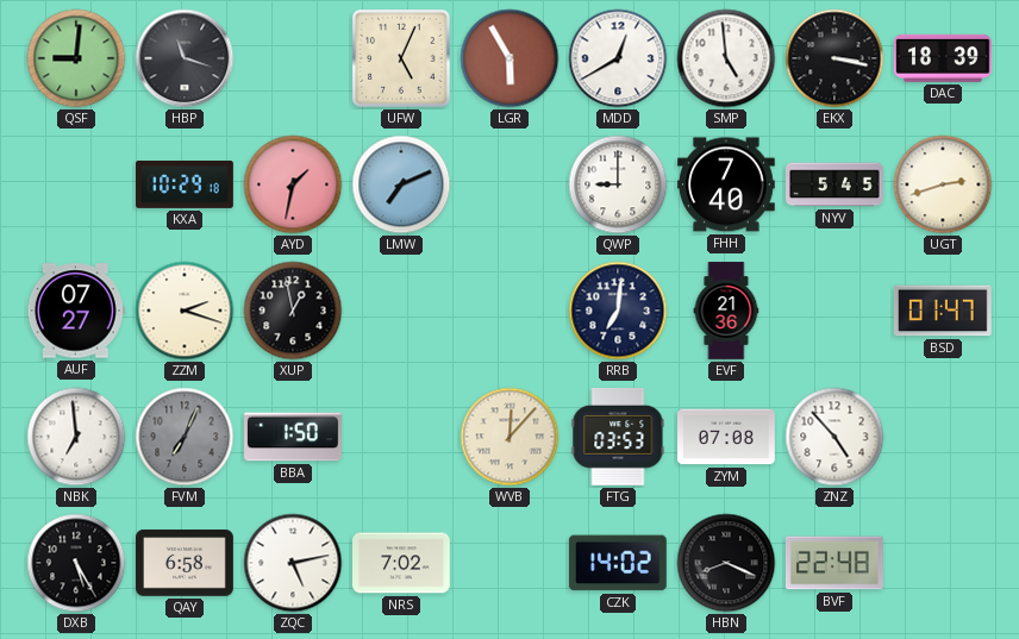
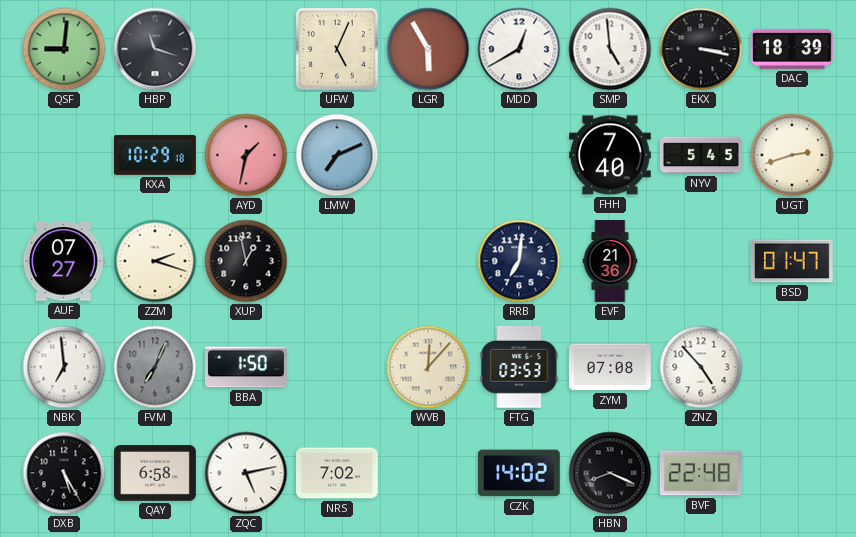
QWP: 9:00 -> none
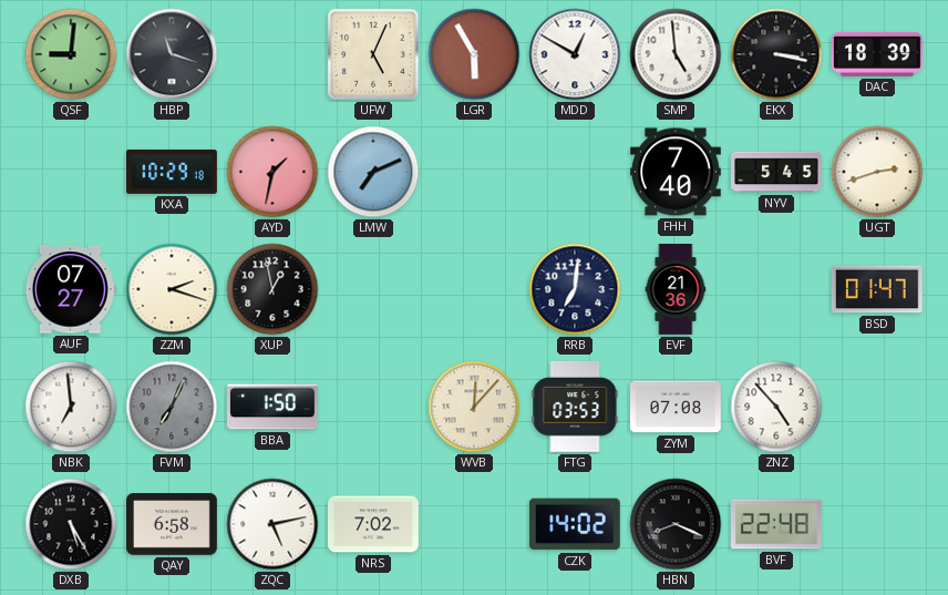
MDD: 12:40 -> 12:50
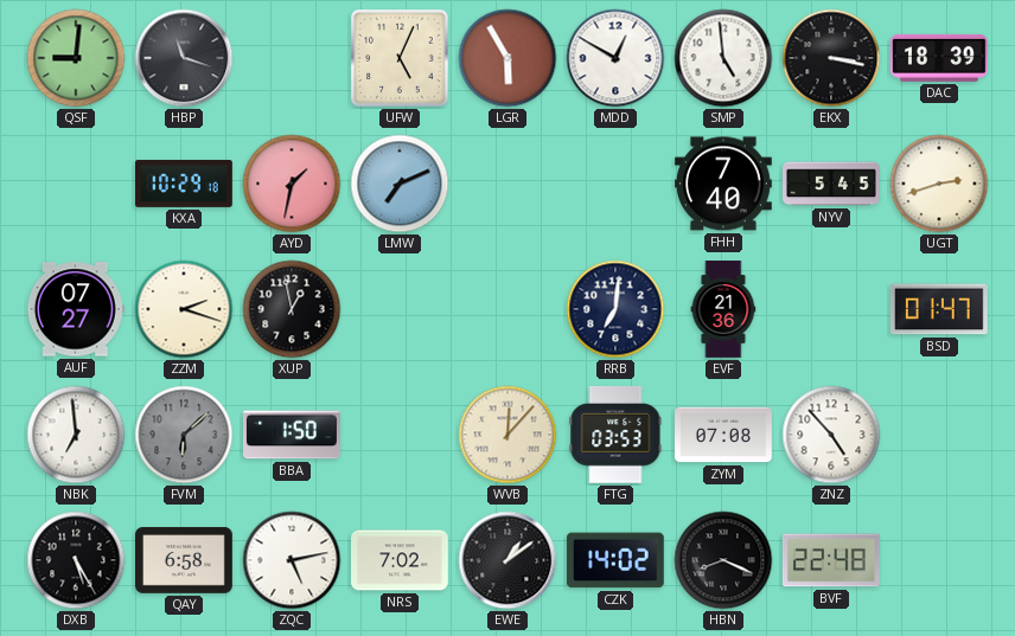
FVM: 7:04 -> 6:08
EWE: none -> 1:09
